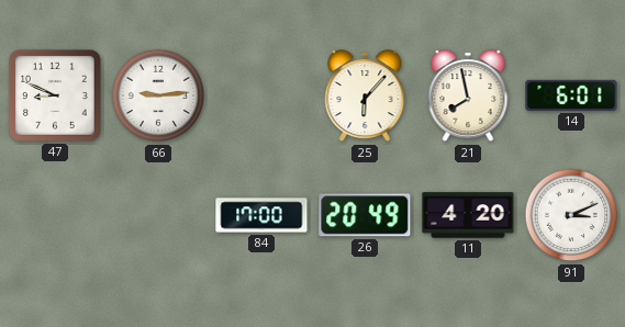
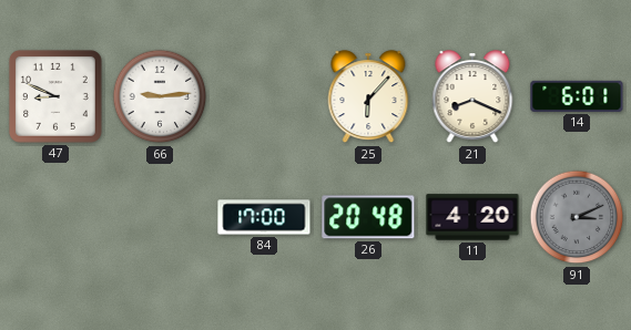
21: 7:58 -> 8:19
26: 20:49 -> 20:48
91 dial: white -> grey
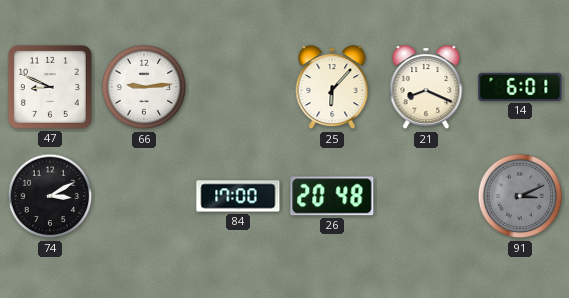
74: none -> 3:10
11: 4:20 -> none
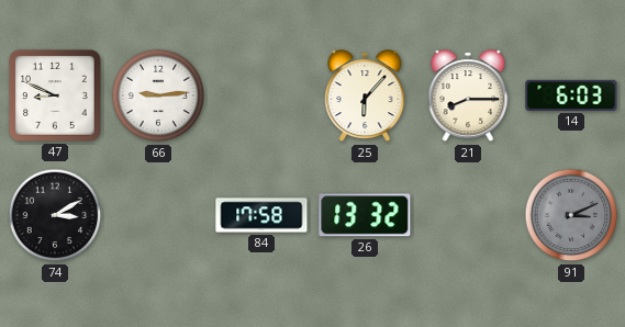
21: 8:19 -> 8:15
14: 6:01 -> 6:03
84: 17:00 -> 17:58
26: 20:48 -> 13:32
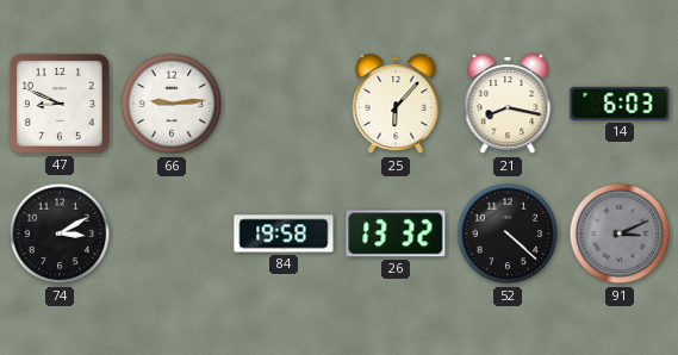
21: 8:15 -> 8:17
84: 17:58 -> 19:58
52: none -> 4:22
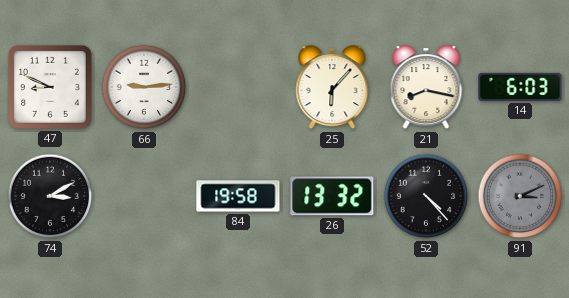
52: 4:22 -> 4:23
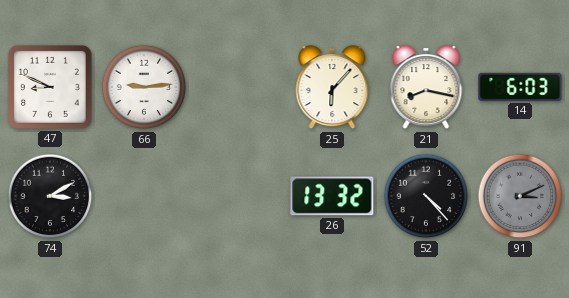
84: 19:58 -> none
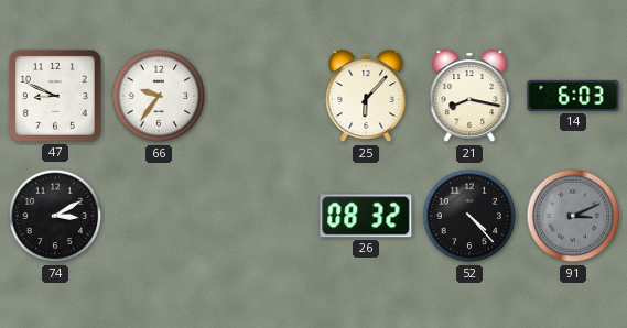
66: 9:14 -> 9:36
26: 13:32 -> 08:32
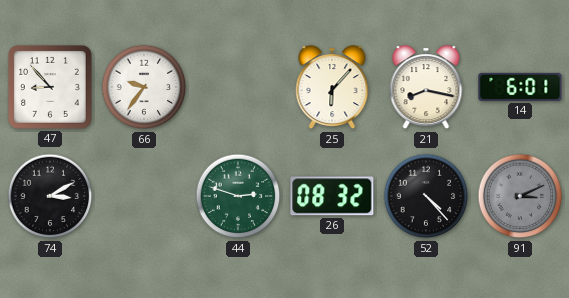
47: 8:49 -> 8:53
14: 6:03 -> 6:01
44: none -> 2:48
